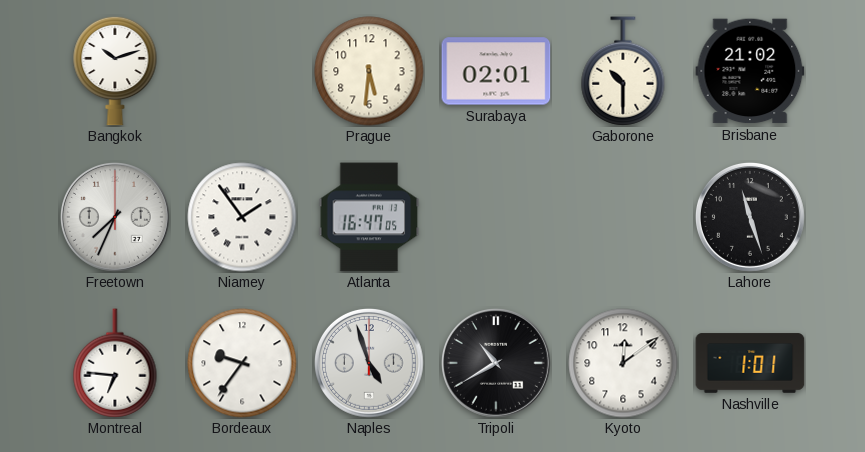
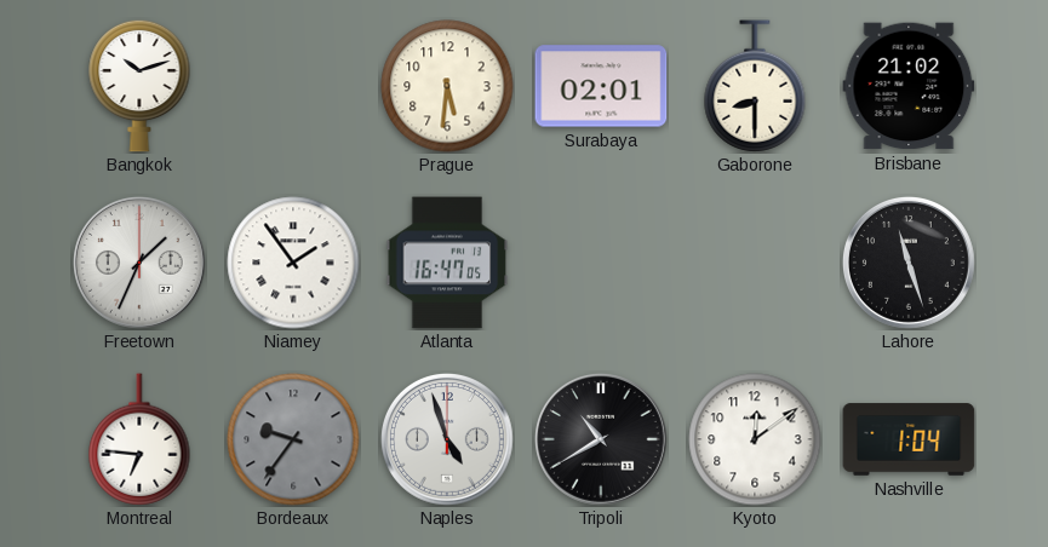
Gaborone: 10:30 -> 8:30
Freetown: 7:34 -> 1:34
Bordeaux dial: white -> grey
Nashville: 1:01 -> 1:04
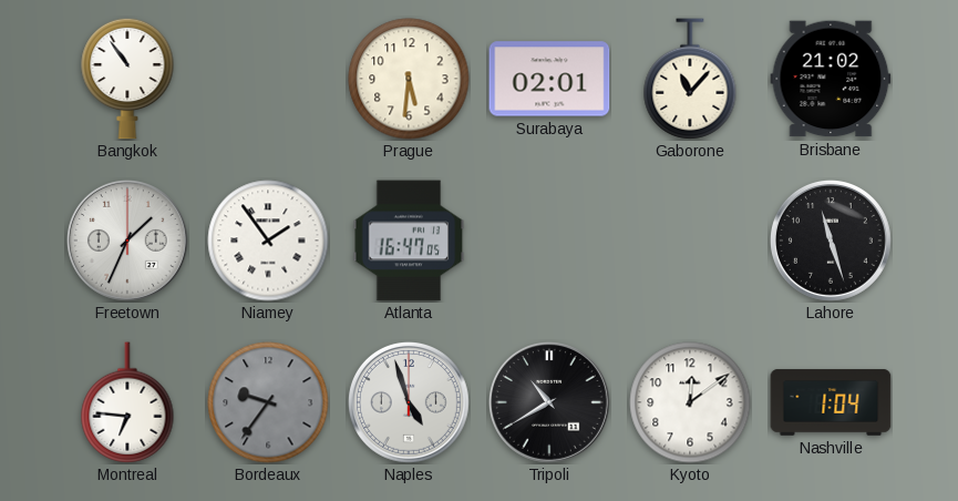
Bangkok: 10:12 -> 10:54
Gaborone: 8:30 -> 11:07
